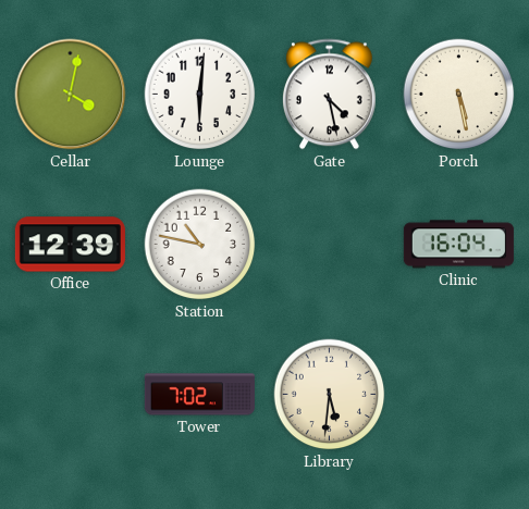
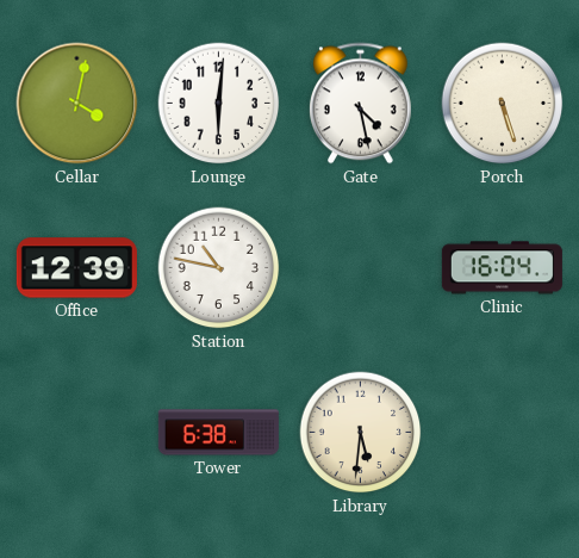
Porch: 5:28 -> 5:27
Tower: 7:02 -> 6:38
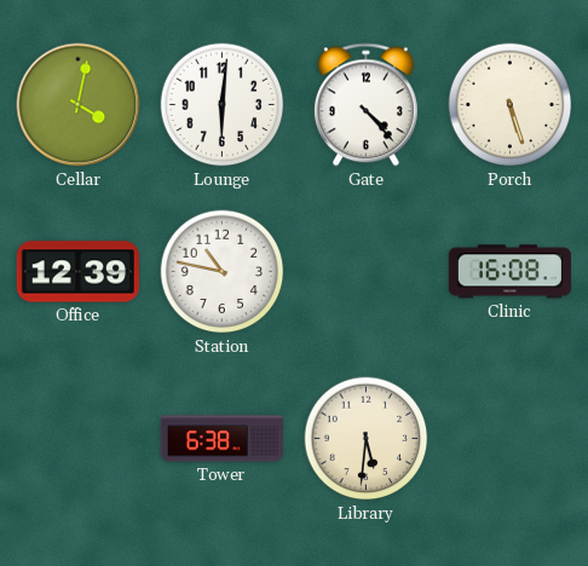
Gate: 4:28 -> 4:23
Clinic: 16:04 -> 16:08
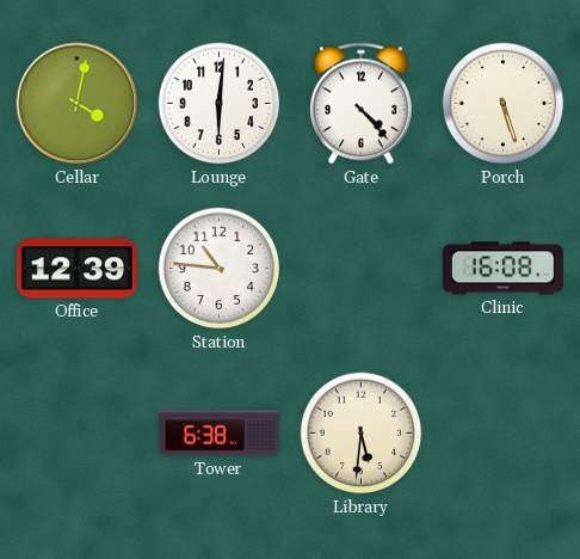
Station: 10:47 -> 10:46
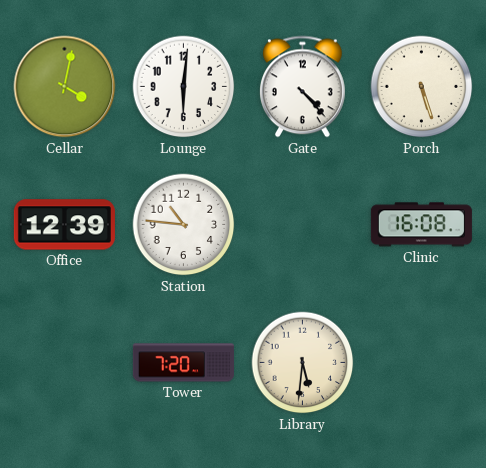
Tower: 6:38 -> 7:20
